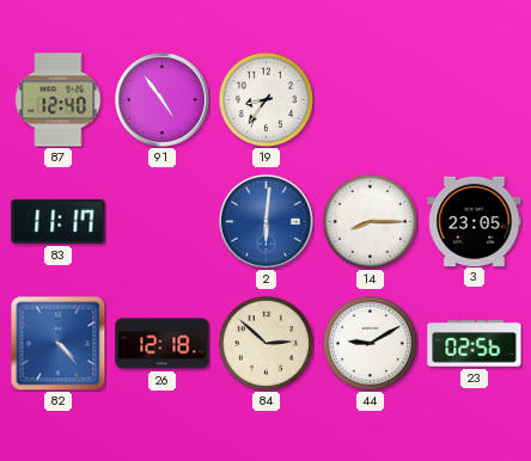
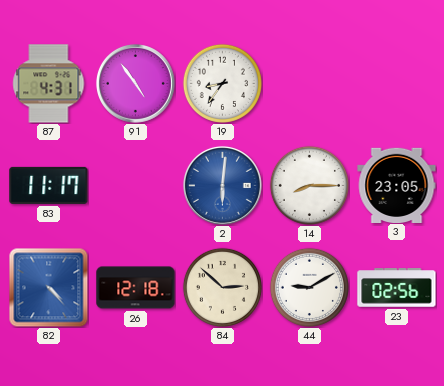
87: 12:40 -> 4:31
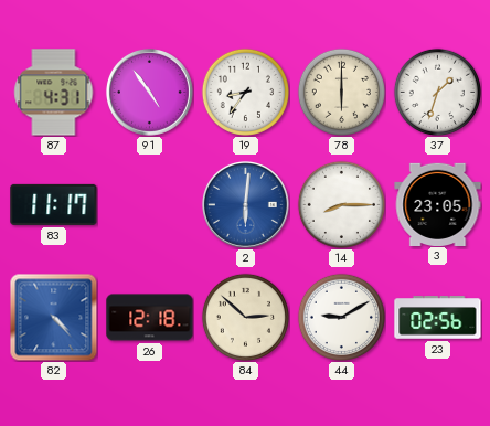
78: none -> 6:00
37: none -> 1:33
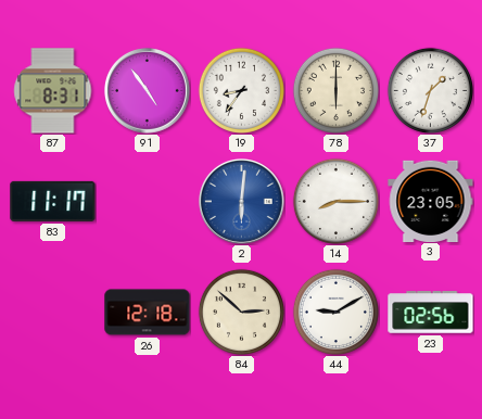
87: 4:31 -> 8:31
82: 4:23 -> none
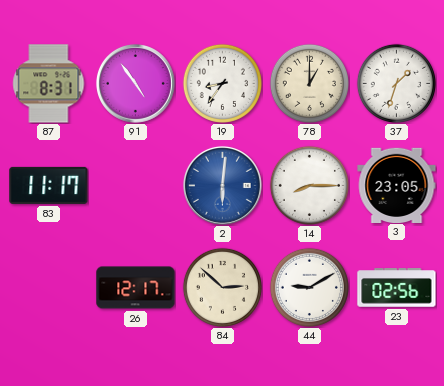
78: 6:00 -> 1:00
26: 12:18 -> 12:17
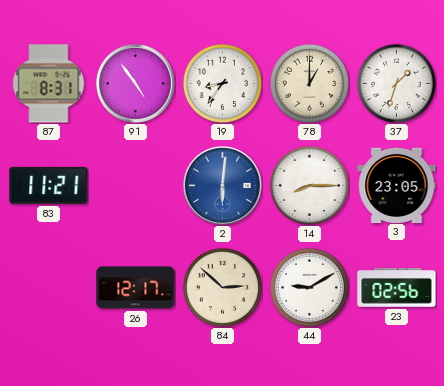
83: 11:17 -> 11:21
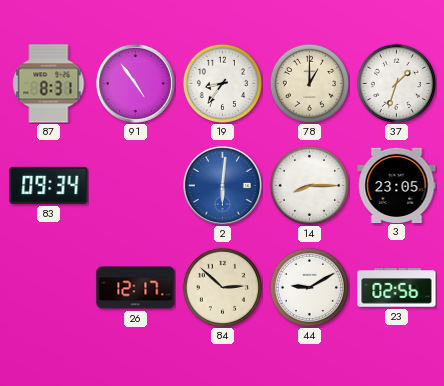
83: 11:21 -> 09:34
